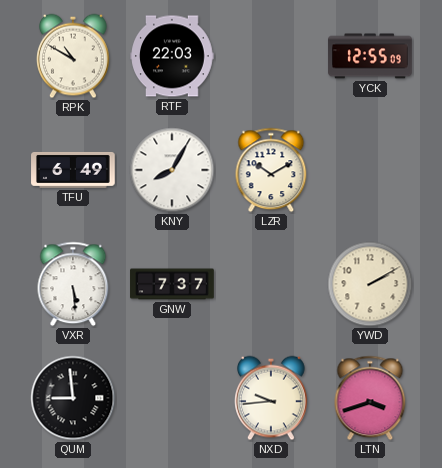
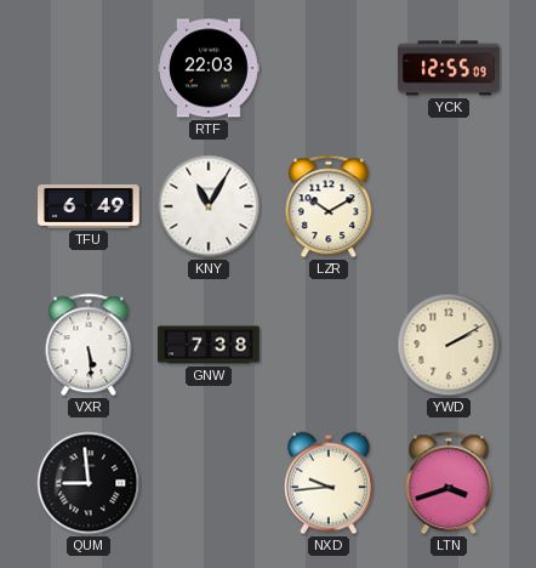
RPK: 10:50 -> none
KNY: 8:05 -> 11:05
GNW: 7:37 -> 7:38
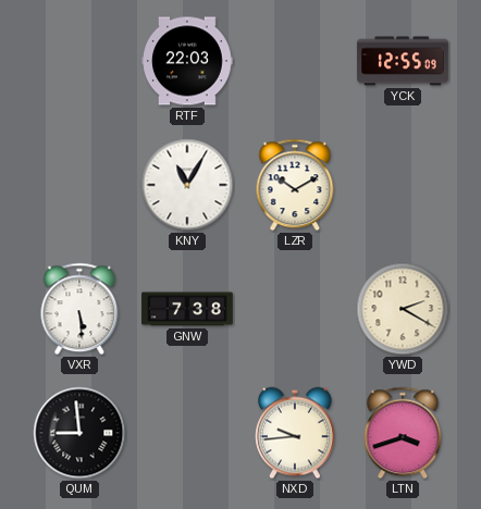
TFU: 6:49 -> none
YWD: 2:10 -> 2:20
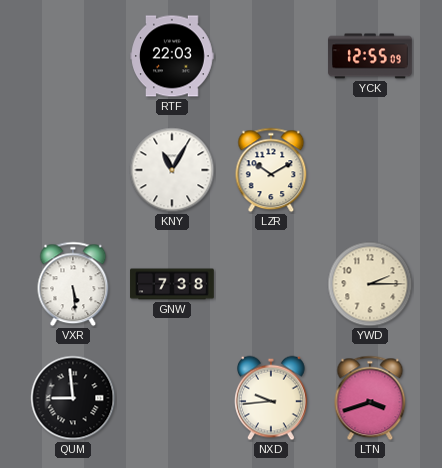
YWD: 2:20 -> 2:15
